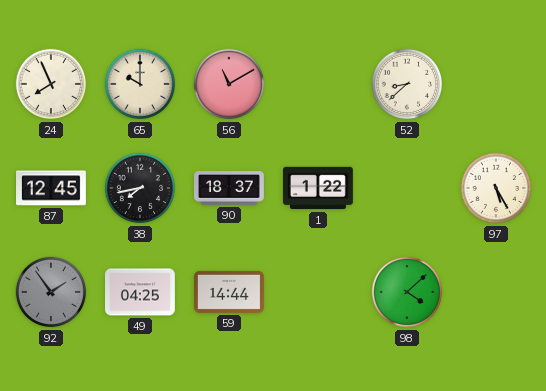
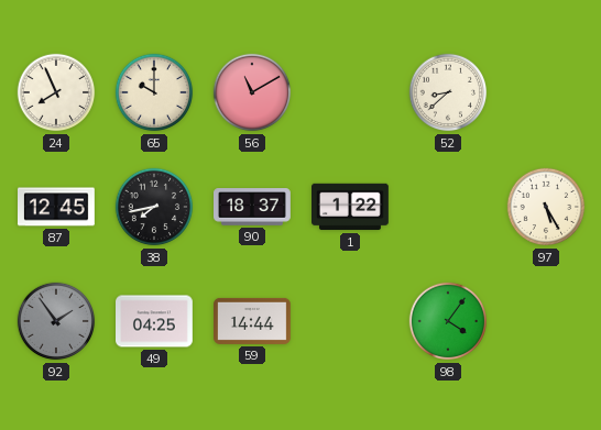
98: 4:08 -> 4:06
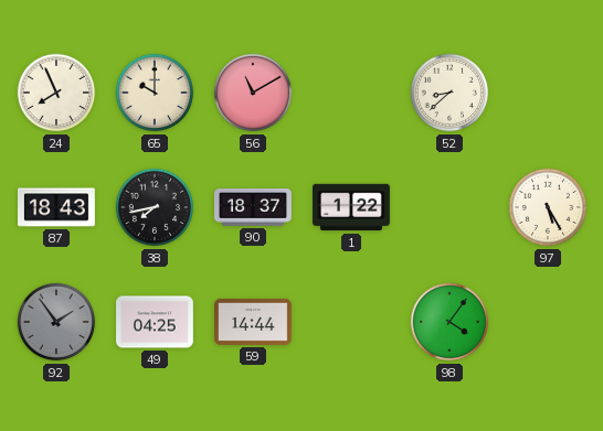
87: 12:45 -> 18:43
